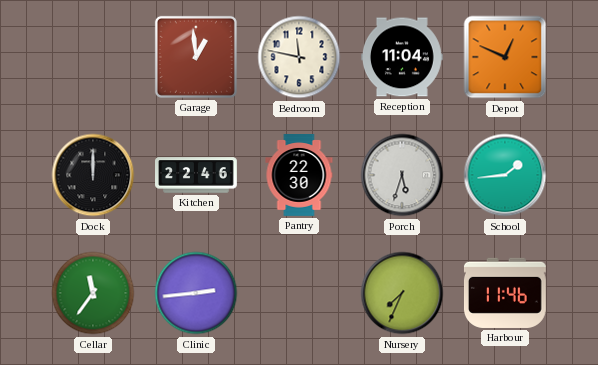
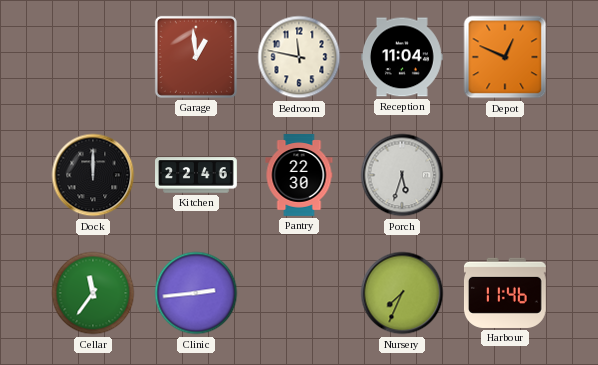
School: 1:44 -> none
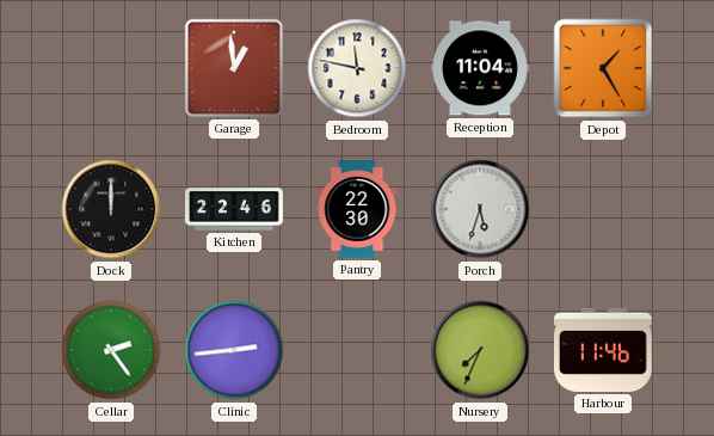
Depot: 12:49 -> 1:25
Cellar: 11:36 -> 2:24
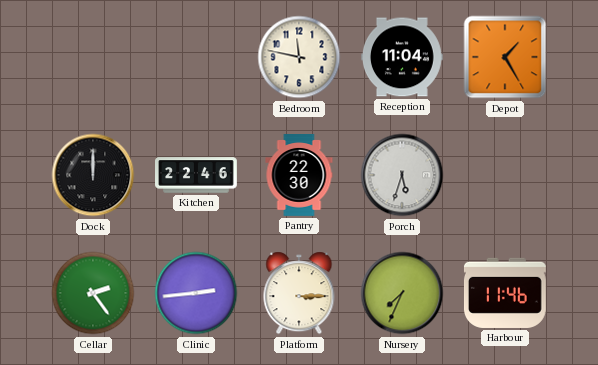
Garage: 12:59 -> none
Platform: none -> 3:15
